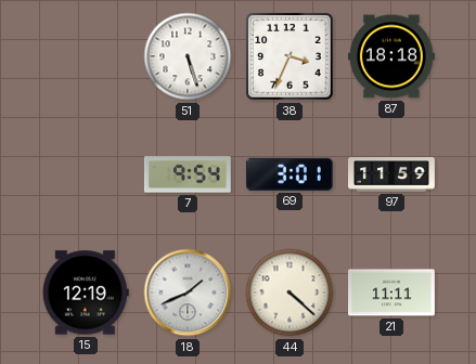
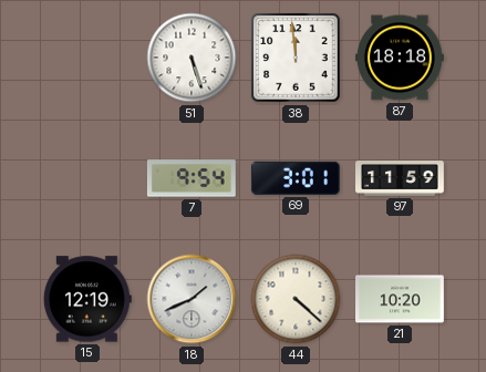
38: 3:34 -> 11:59
21: 11:11 -> 10:20
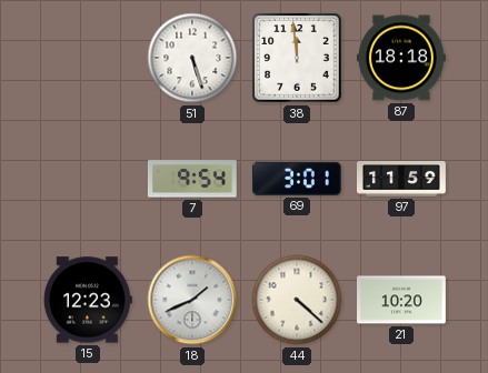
15: 12:19 -> 12:23
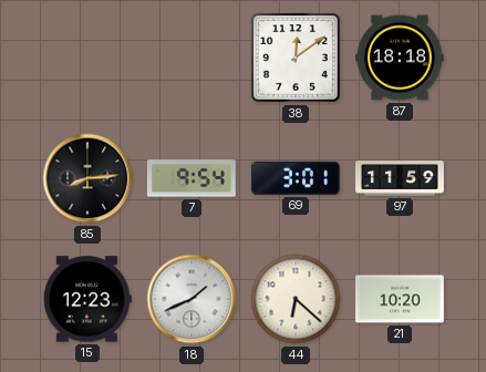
51: 5:27 -> none
38: 11:59 -> 12:09
85: none -> 8:14
44: 4:22 -> 6:22
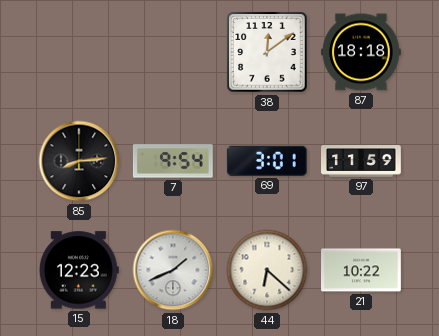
21: 10:20 -> 10:22
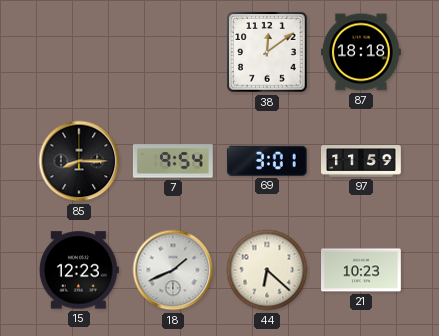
85: 8:14 -> 8:15
21: 10:22 -> 10:23
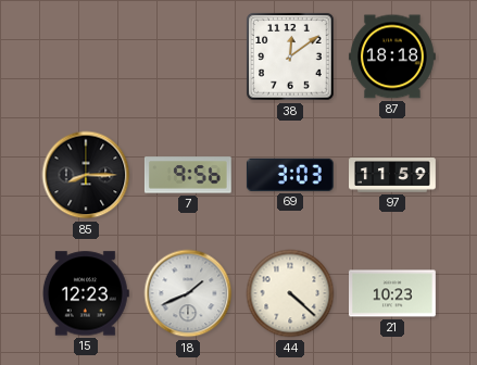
7: 9:54 -> 9:56
69: 3:01 -> 3:03
44: 6:22 -> 4:22
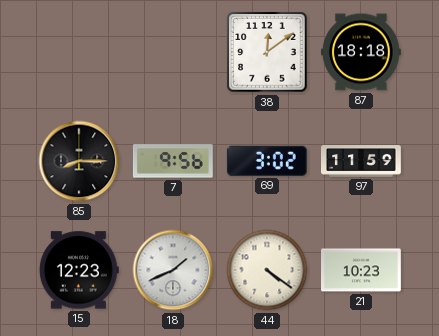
69: 3:03 -> 3:02
44: 4:22 -> 4:21
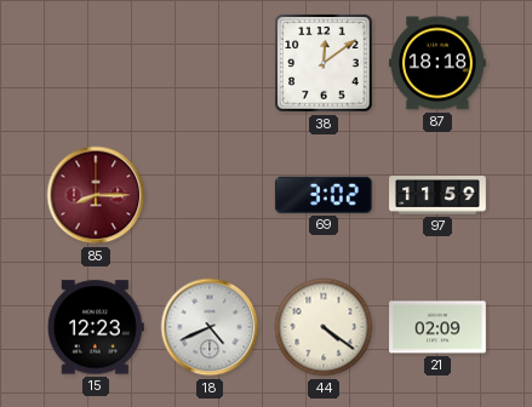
85 dial: black -> burgundy
7: 9:56 -> none
18: 1:41 -> 4:41
21: 10:23 -> 02:09
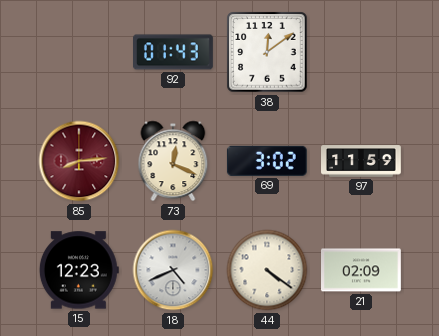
92: none -> 01:43
87: 18:18 -> none
85: 8:15 -> 8:14
73: none -> 12:19
